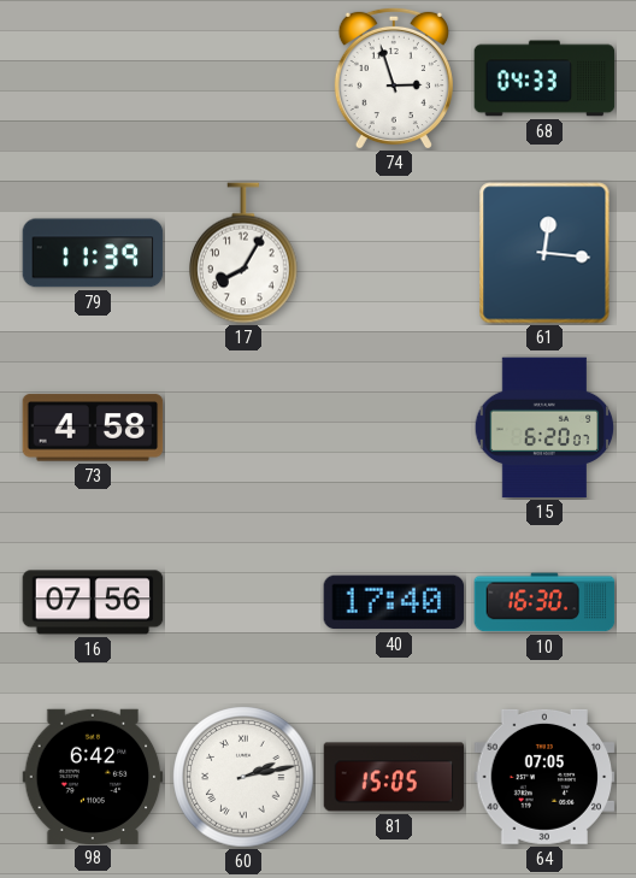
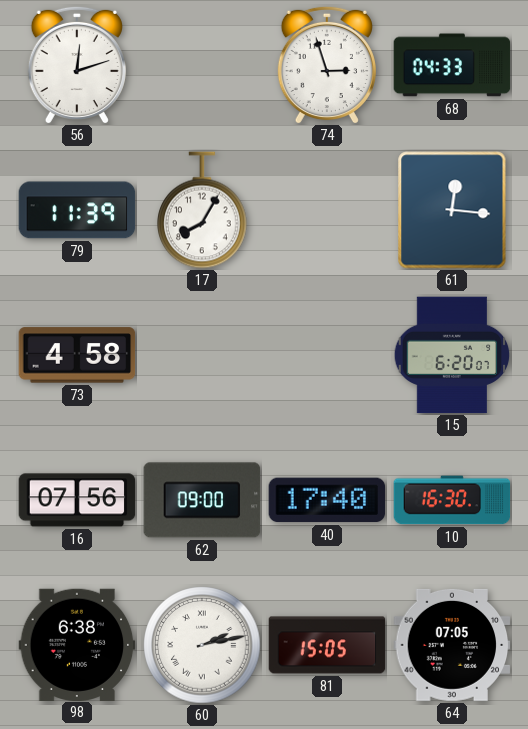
56: none -> 12:12
62: none -> 09:00
98: 6:42 -> 6:38
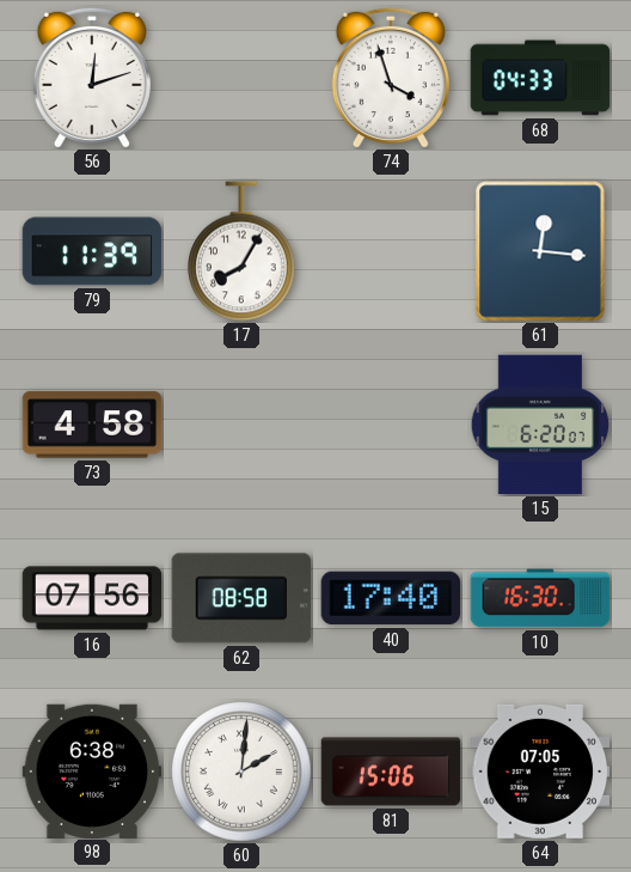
74: 2:57 -> 3:57
62: 09:00 -> 08:58
60: 2:13 -> 2:01
81: 15:05 -> 15:06
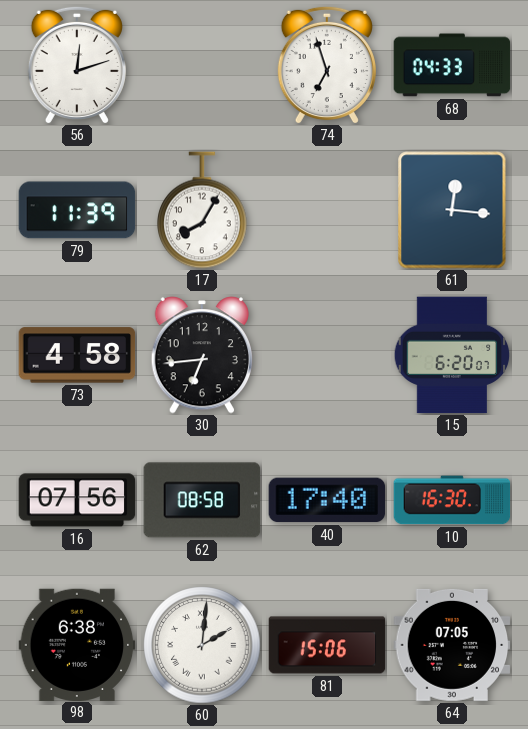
74: 3:57 -> 6:57
30: none -> 6:44
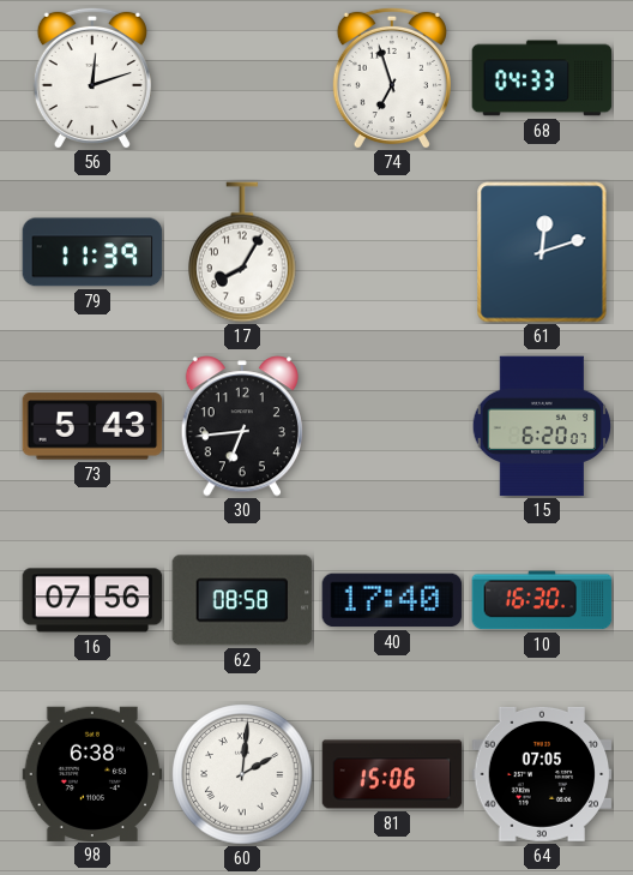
61: 12:16 -> 12:12
73: 4:58 -> 5:43
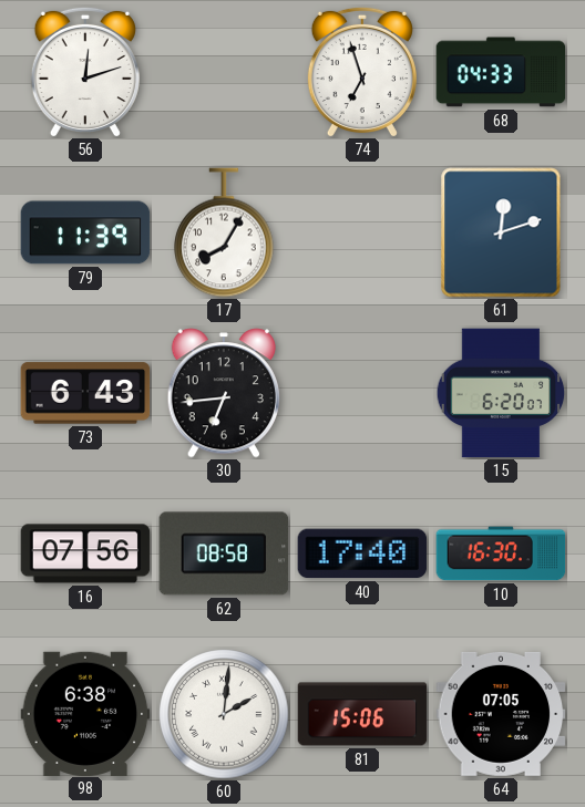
73: 5:43 -> 6:43
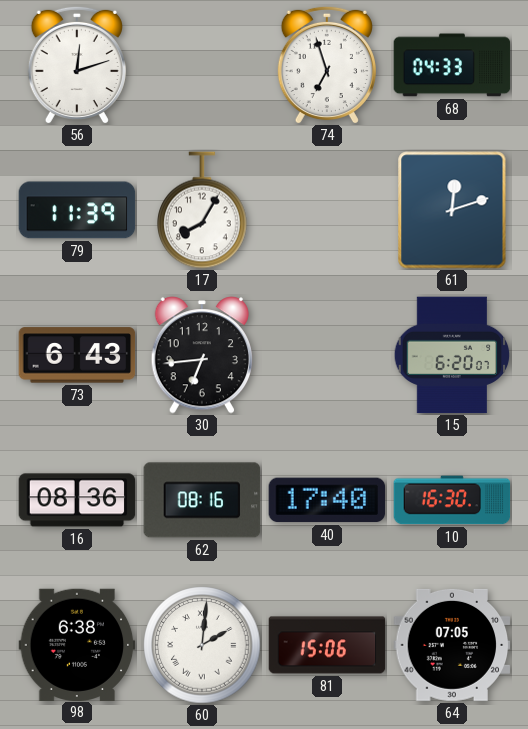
16: 07:56 -> 08:36
62: 08:58 -> 08:16
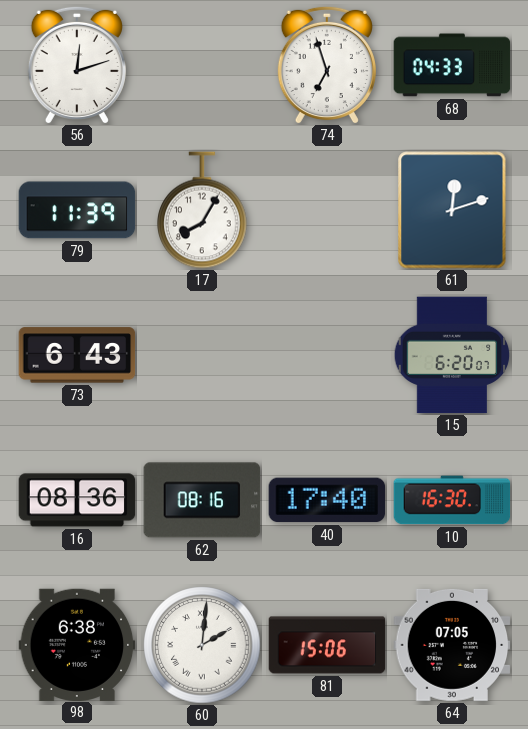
30: 6:44 -> none
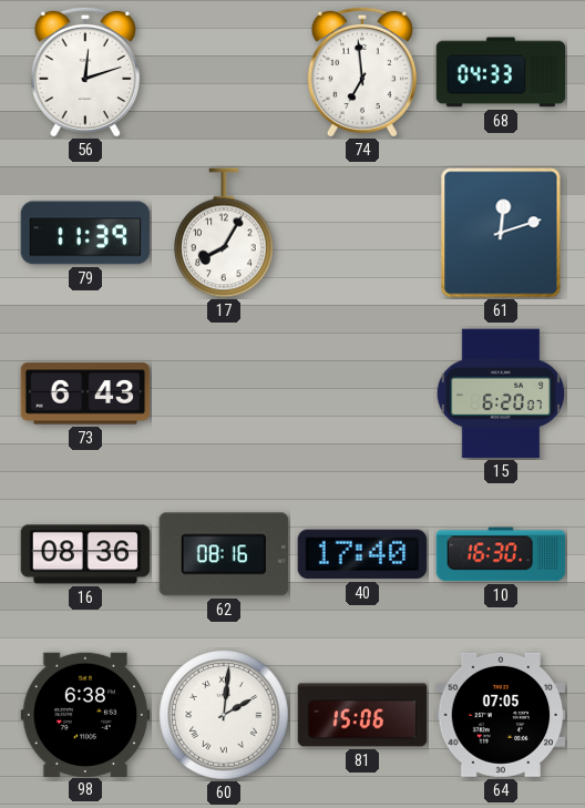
74: 6:57 -> 6:59
